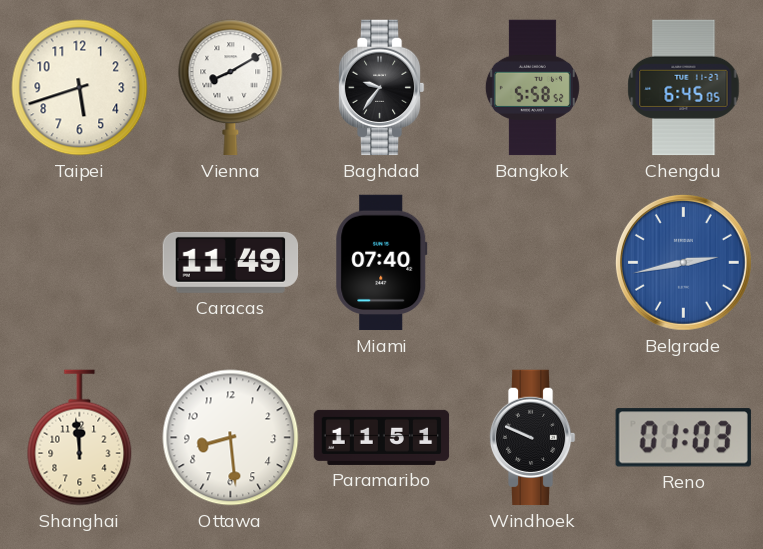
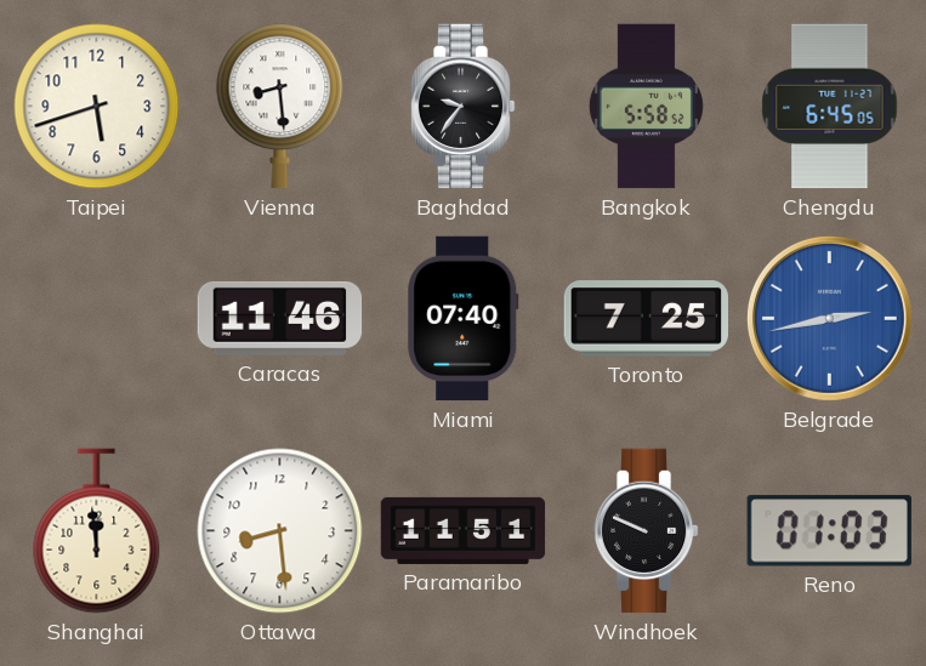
Vienna: 8:10 -> 8:29
Caracas: 11:49 -> 11:46
Toronto: none -> 7:25
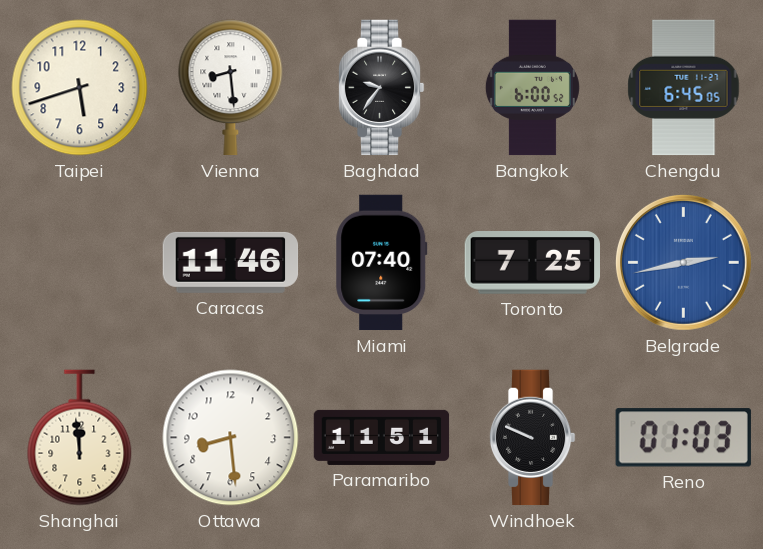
Bangkok: 5:58 -> 6:00
